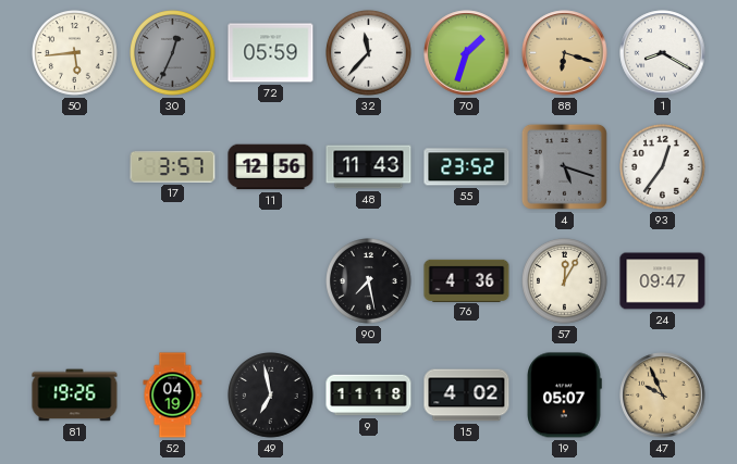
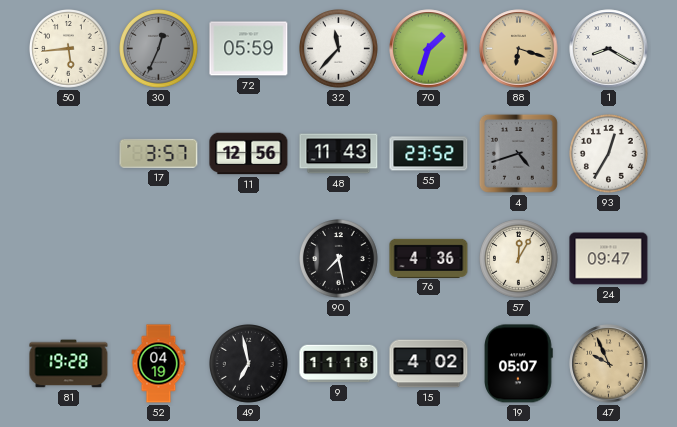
4: 5:18 -> 4:42
93: 12:36 -> 12:35
81: 19:26 -> 19:28
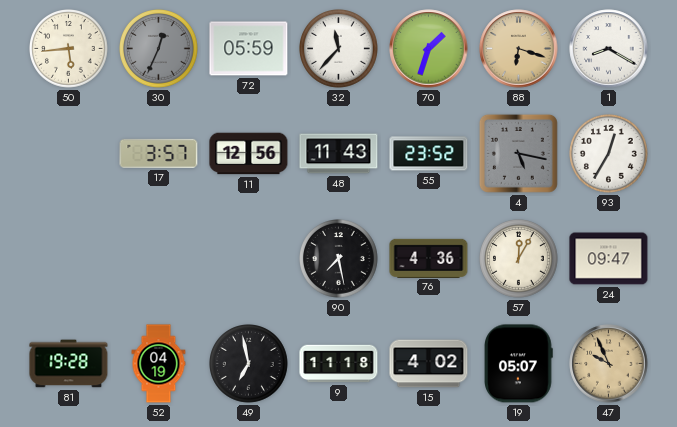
4: 4:42 -> 5:17
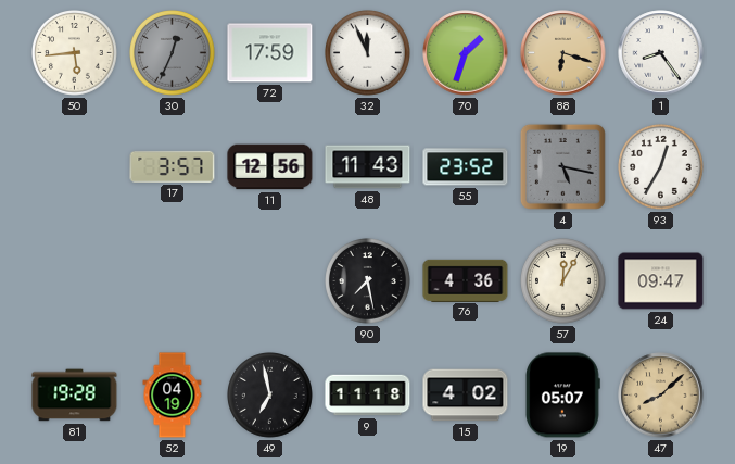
72: 05:59 -> 17:59
32: 11:37 -> 11:56
1: 8:20 -> 8:24
47: 9:56 -> 8:08
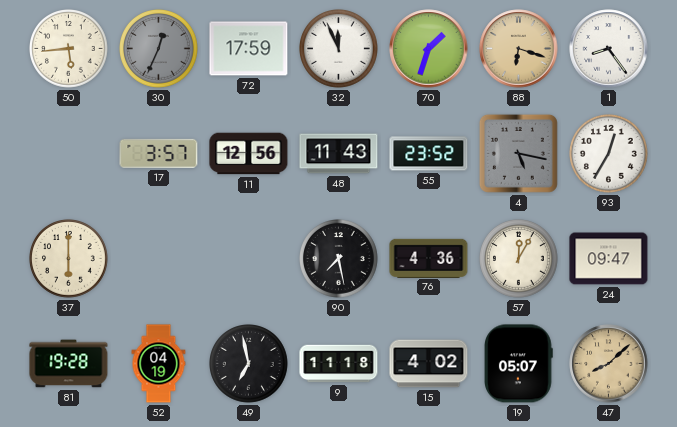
37: none -> 6:00
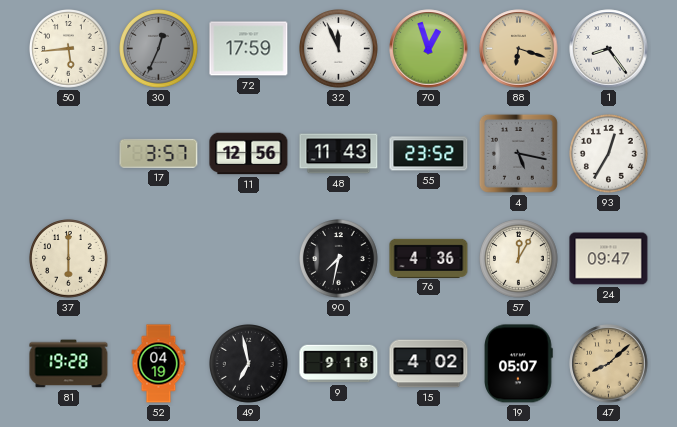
70: 1:33 -> 12:57
90: 7:28 -> 7:32
9: 11:18 -> 9:18
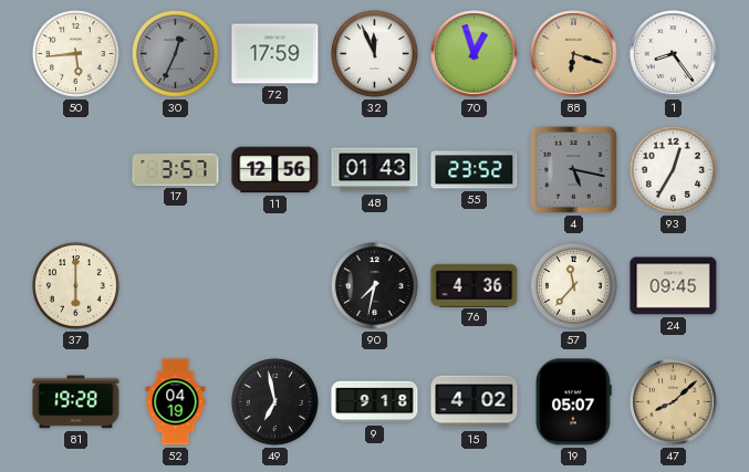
48: 11:43 -> 01:43
57: 12:05 -> 11:37
24: 09:47 -> 09:45
